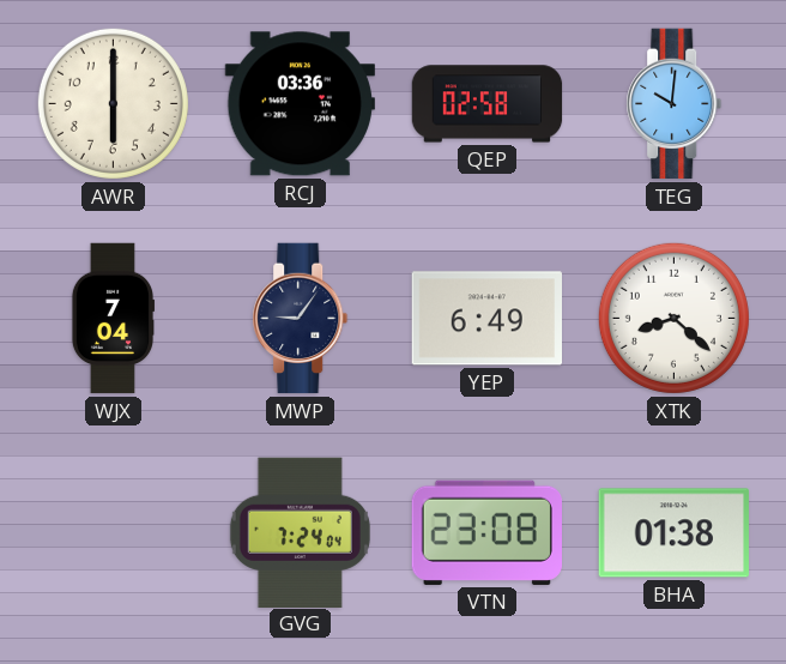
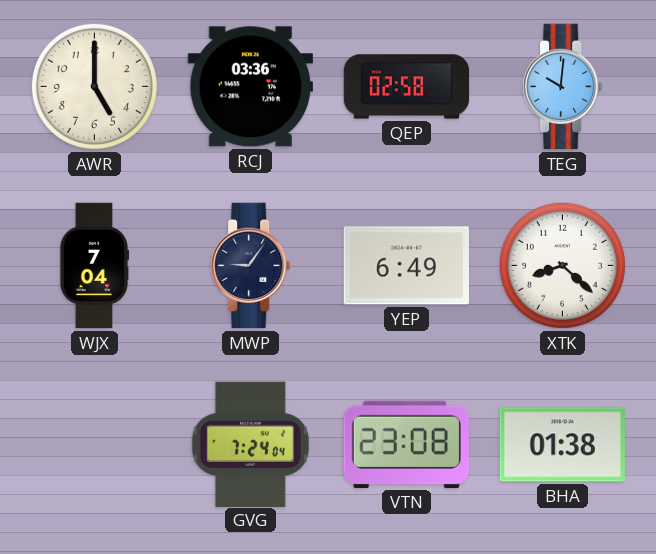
AWR: 6:00 -> 5:00
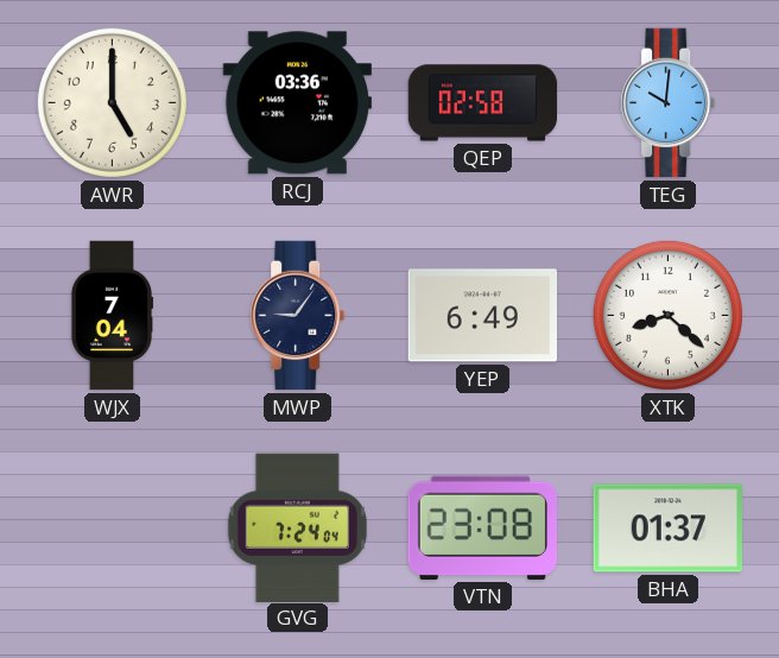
BHA: 01:38 -> 01:37
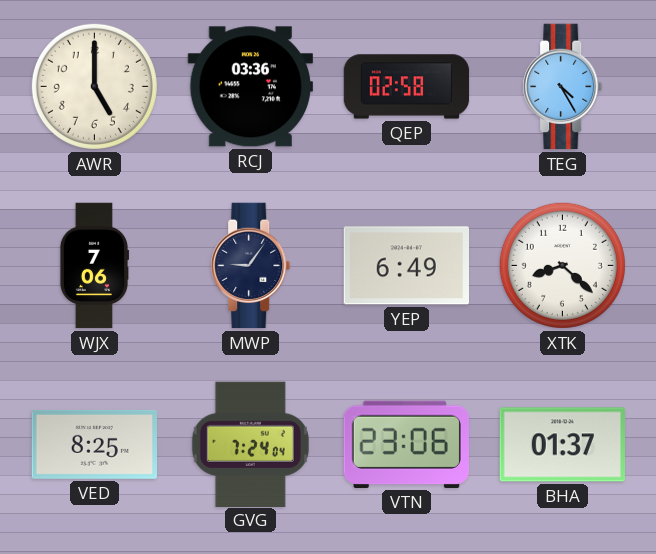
TEG: 10:01 -> 4:25
WJX: 7:04 -> 7:06
VED: none -> 8:25
VTN: 23:08 -> 23:06
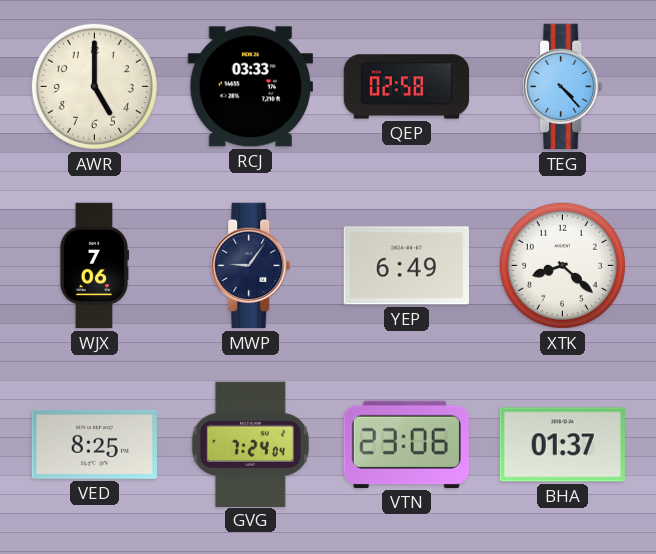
RCJ: 03:36 -> 03:33
TEG: 4:25 -> 4:23
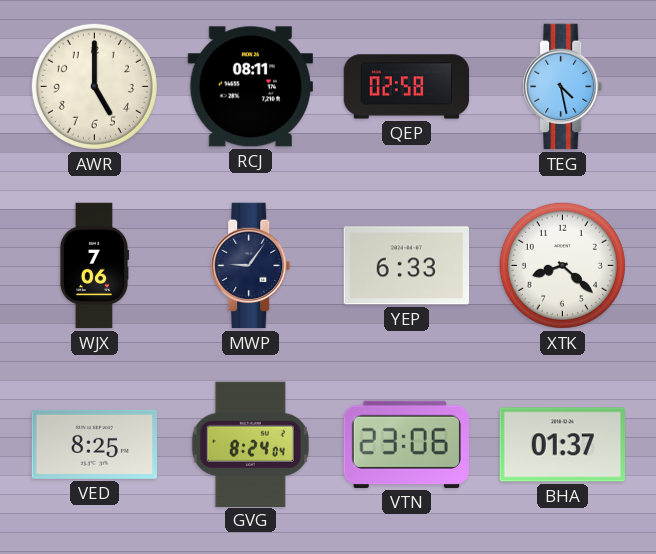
RCJ: 03:33 -> 08:11
TEG: 4:23 -> 4:28
YEP: 6:49 -> 6:33
GVG: 7:24 -> 8:24
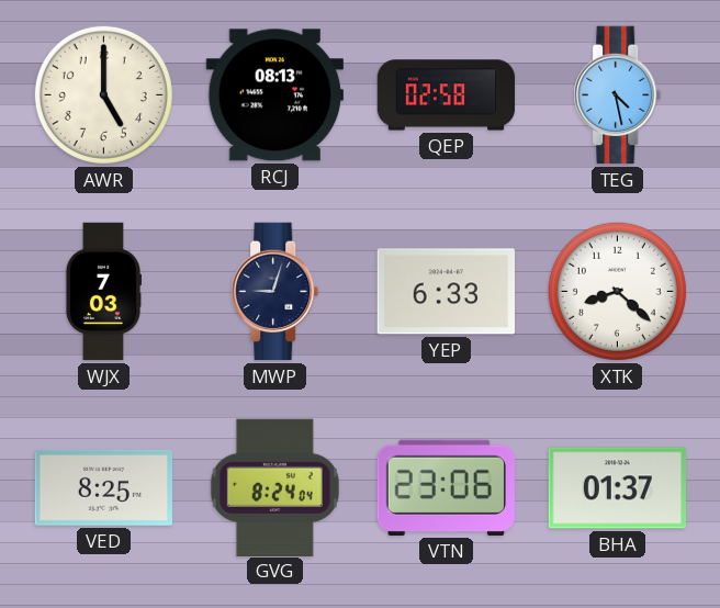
RCJ: 08:11 -> 08:13
WJX: 7:06 -> 7:03
MWP: 9:06 -> 9:03
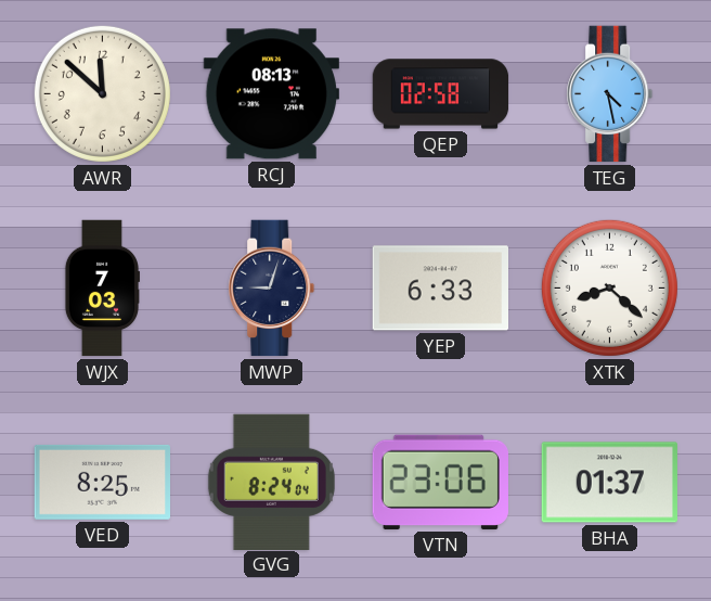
AWR: 5:00 -> 11:52
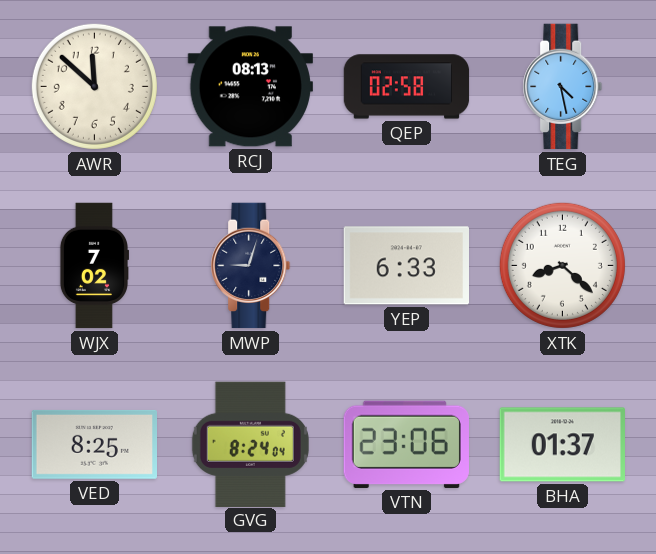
WJX: 7:03 -> 7:02
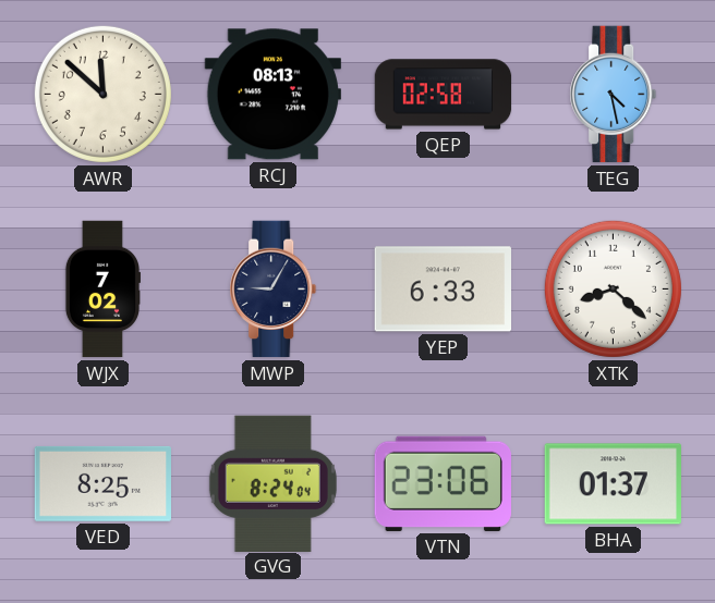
MWP: 9:03 -> 9:05
